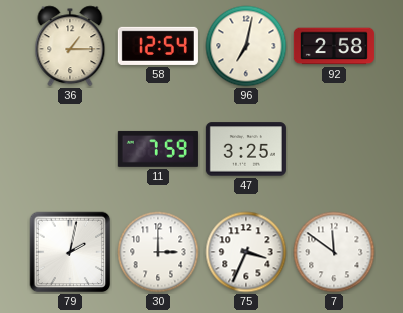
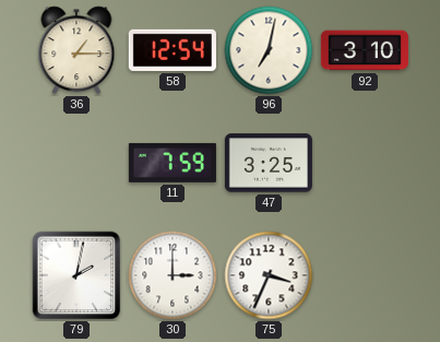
92: 2:58 -> 3:10
7: 11:51 -> none
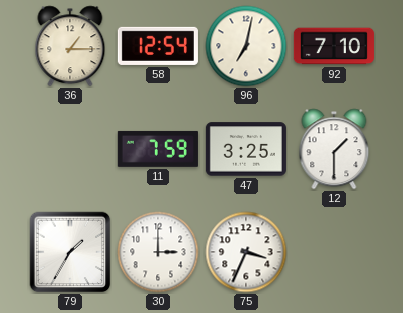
92: 3:10 -> 7:10
12: none -> 1:30
79: 2:02 -> 1:35
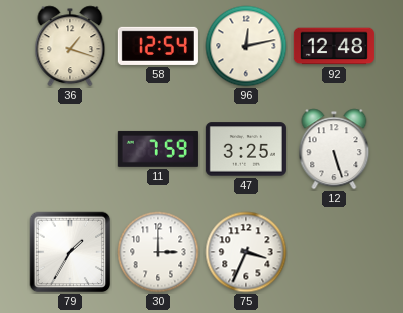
36: 1:15 -> 1:18
96: 7:02 -> 12:13
92: 7:10 -> 12:48
12: 1:30 -> 5:27
